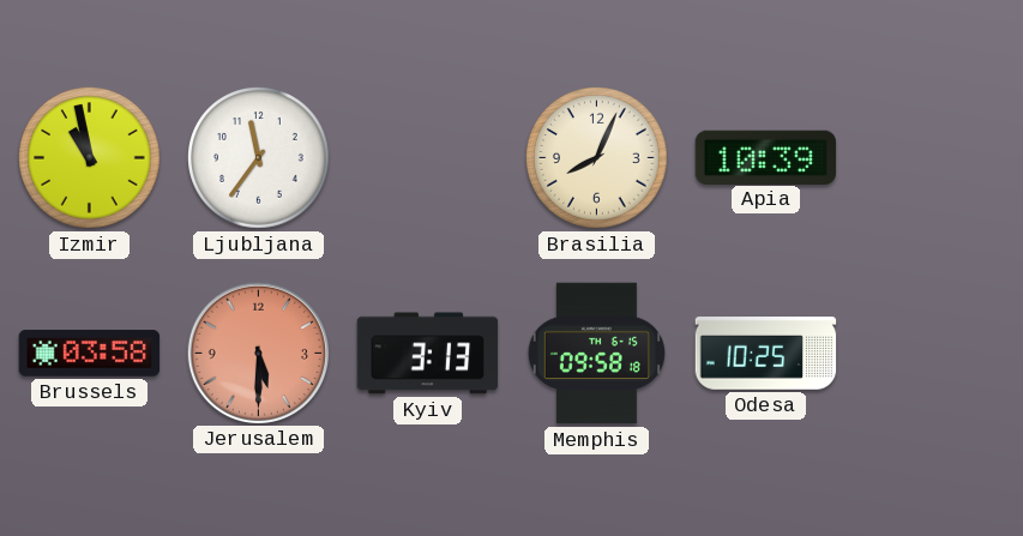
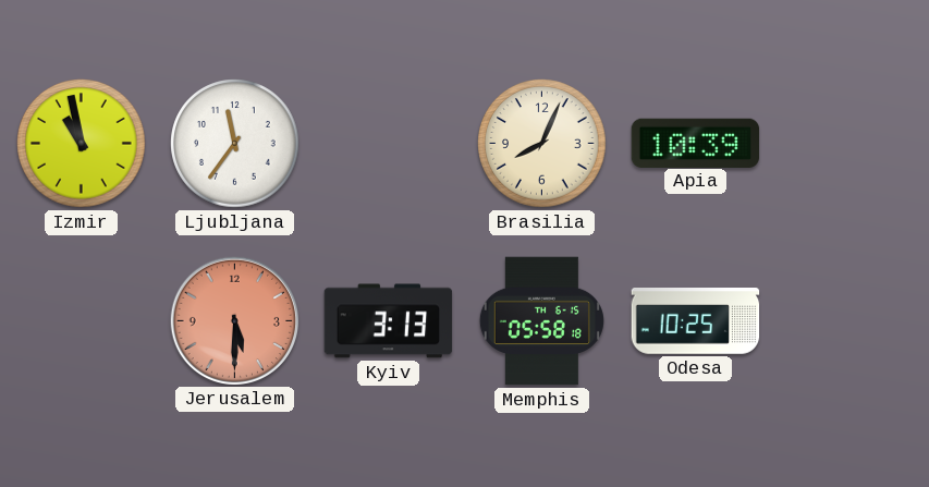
Brussels: 03:58 -> none
Memphis: 09:58 -> 05:58
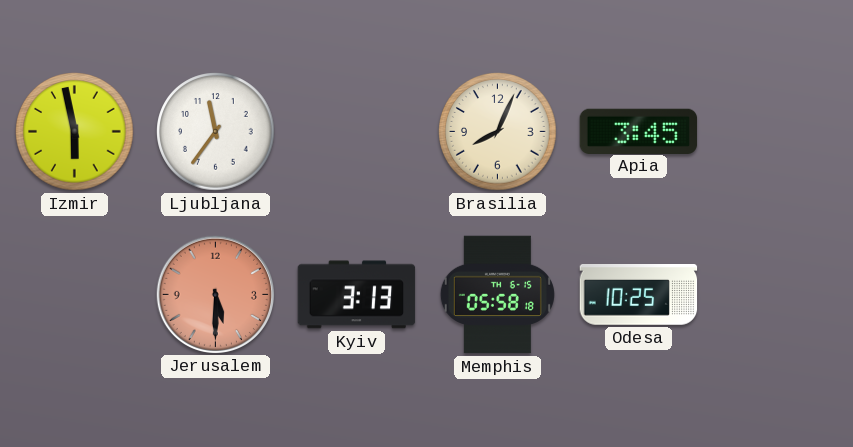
Izmir: 10:58 -> 5:58
Apia: 10:39 -> 3:45
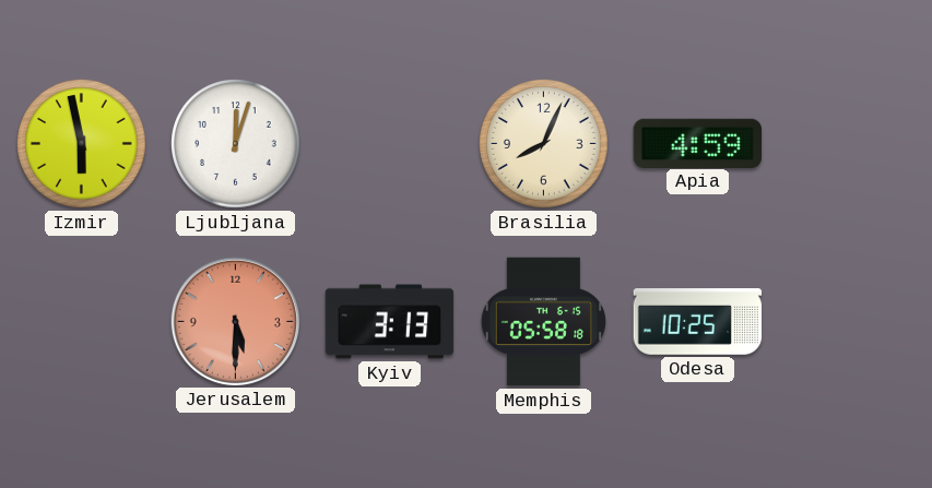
Ljubljana: 11:36 -> 12:03
Apia: 3:45 -> 4:59
